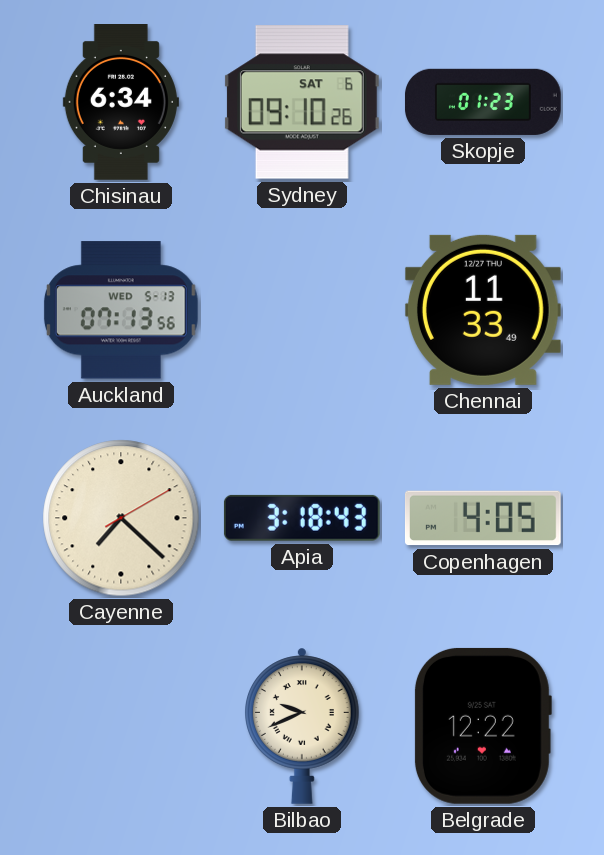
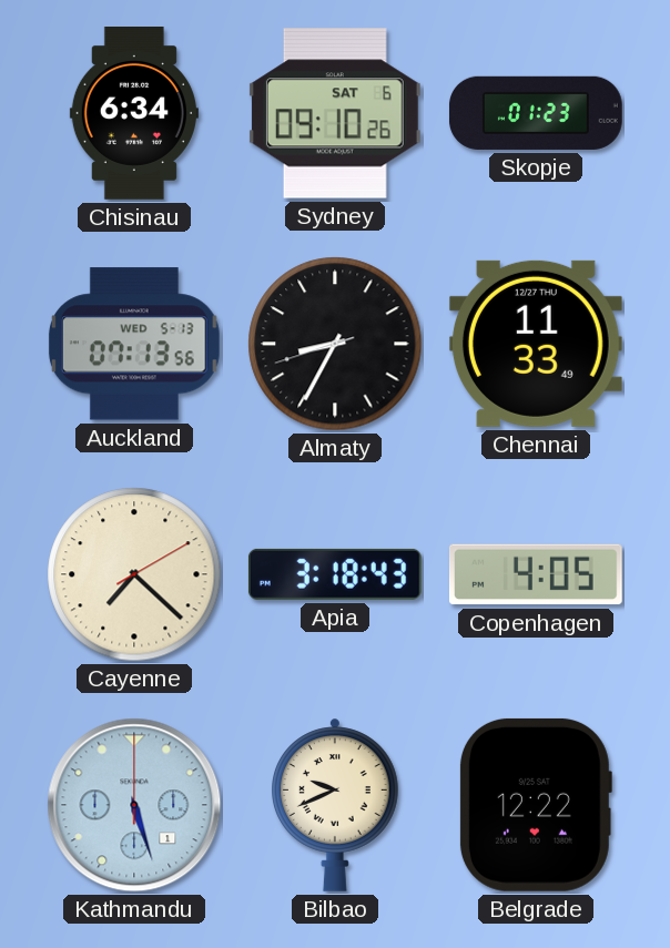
Almaty: none -> 8:34
Kathmandu: none -> 5:27
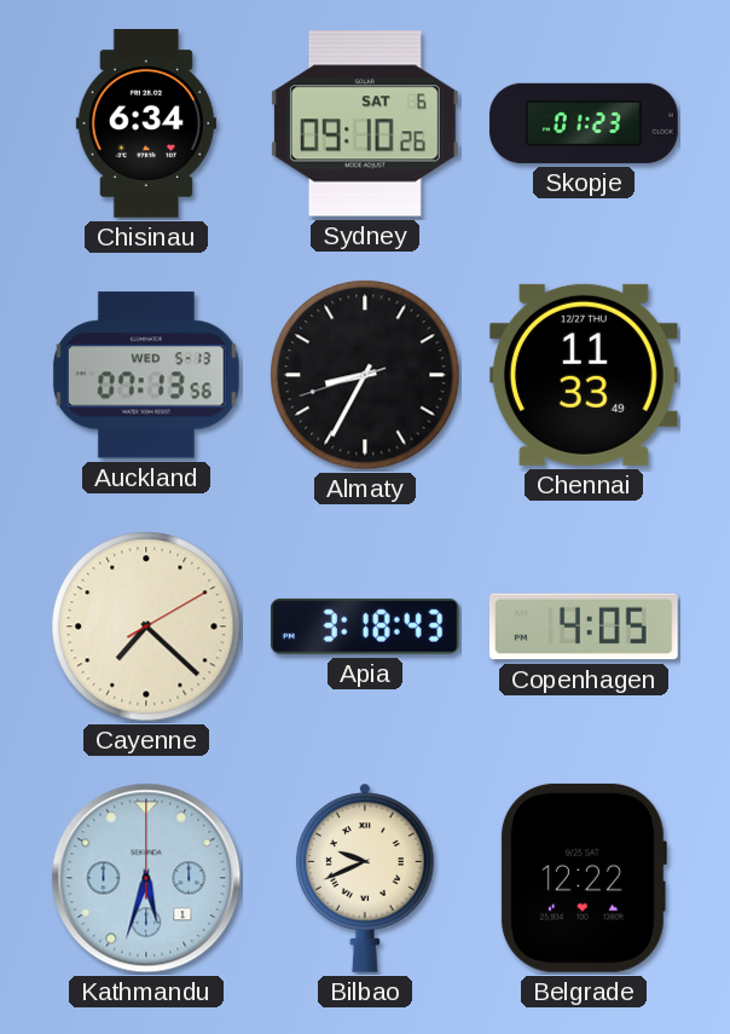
Kathmandu: 5:27 -> 5:33
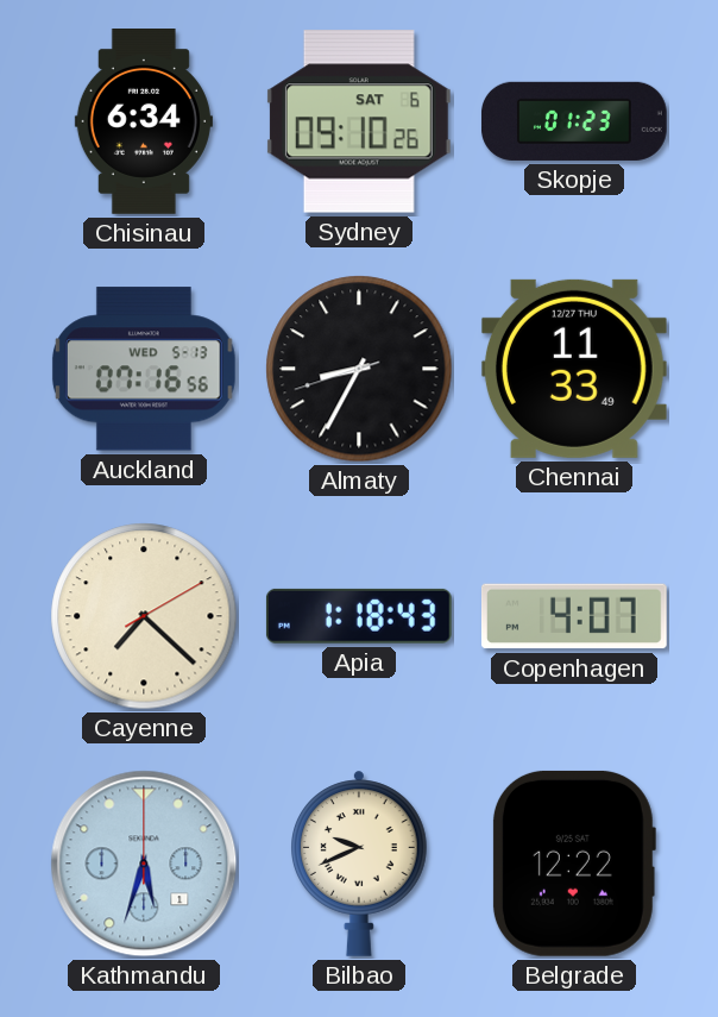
Auckland: 07:13 -> 07:16
Apia: 3:18 -> 1:18
Copenhagen: 4:05 -> 4:07
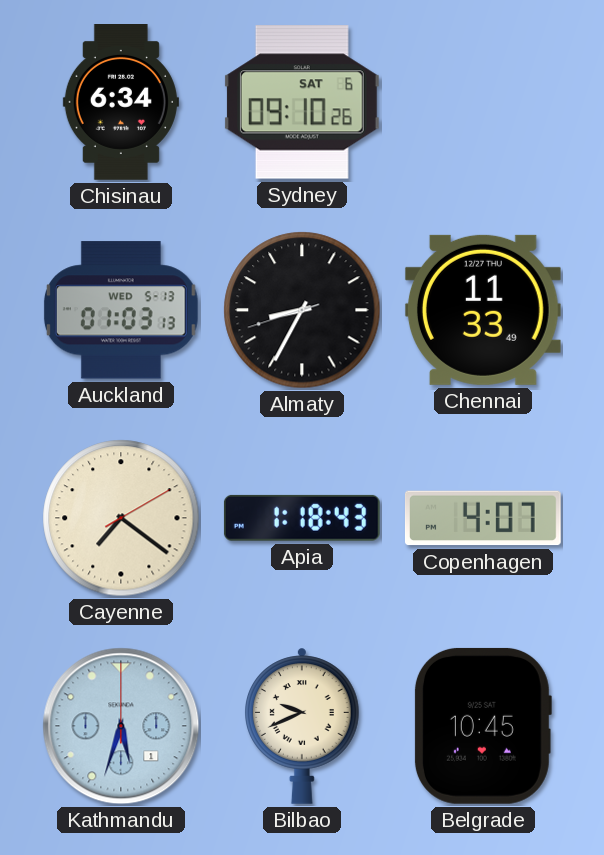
Skopje: 01:23 -> none
Auckland: 07:16 -> 01:03
Cayenne: 7:22 -> 7:21
Belgrade: 12:22 -> 10:45
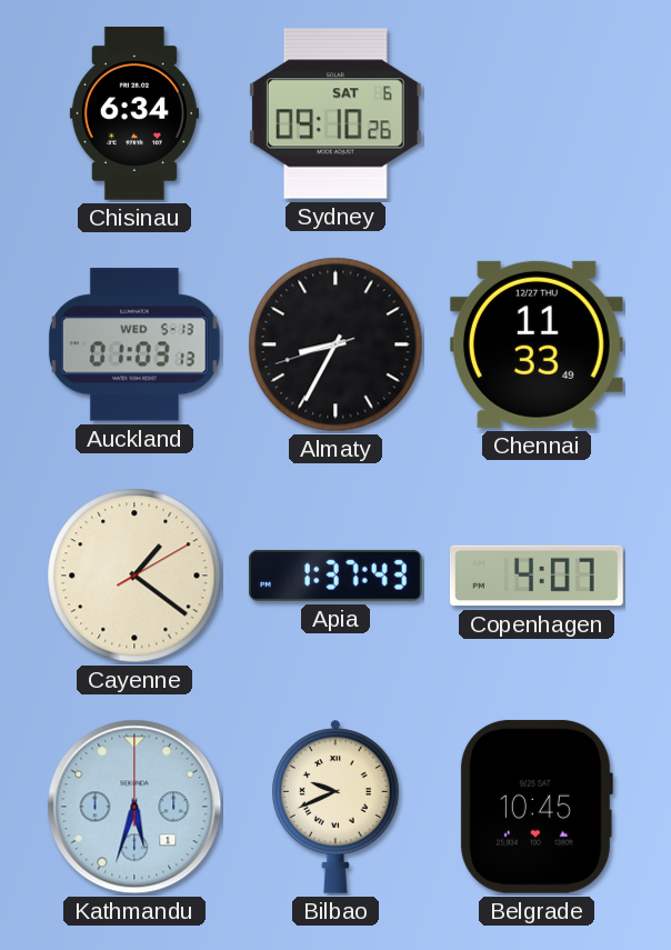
Cayenne: 7:21 -> 1:21
Apia: 1:18 -> 1:37
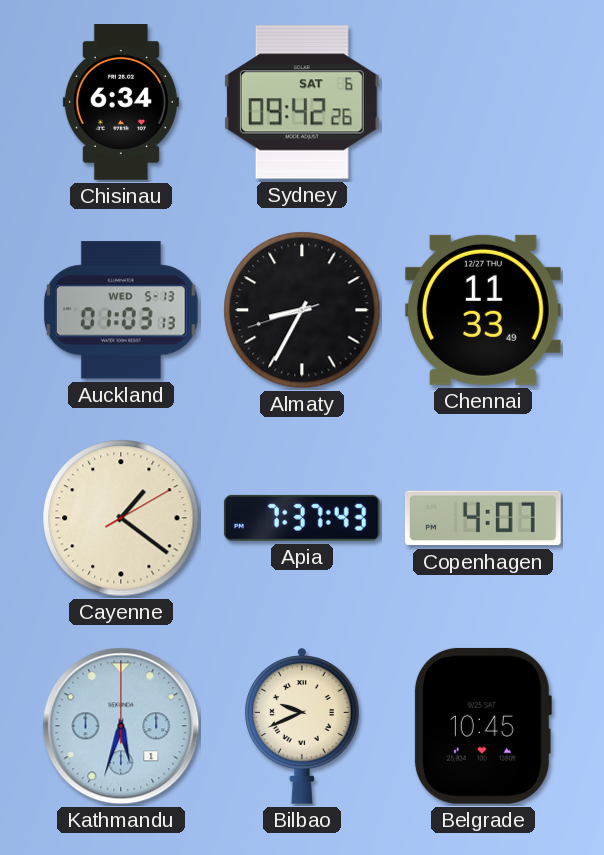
Sydney: 09:10 -> 09:42
Apia: 1:37 -> 7:37
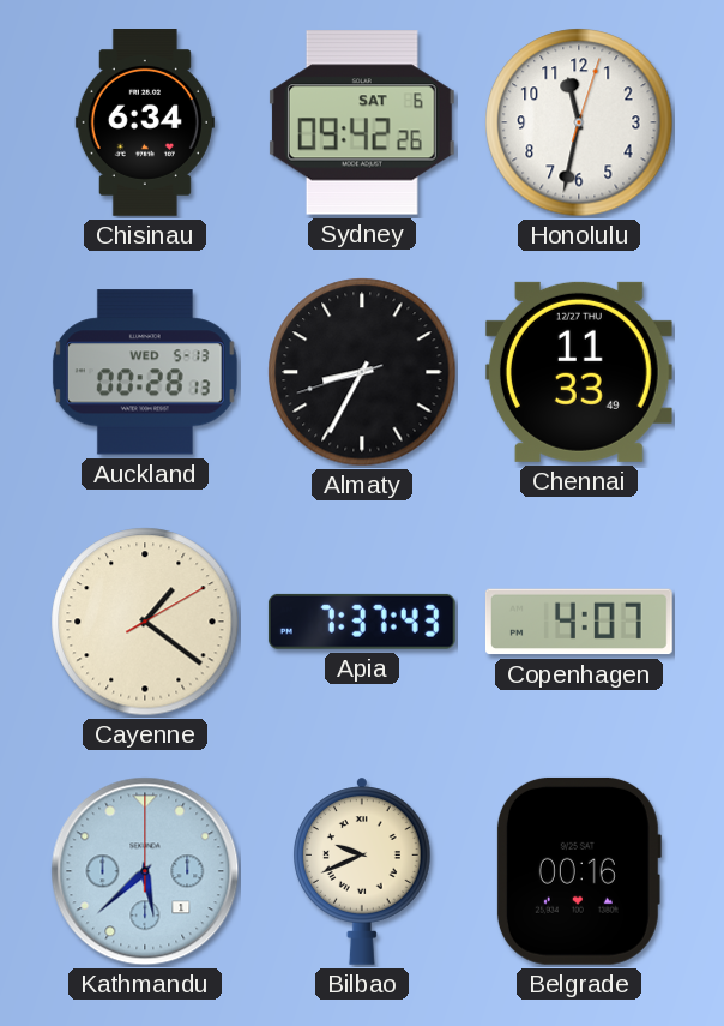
Honolulu: none -> 11:32
Auckland: 01:03 -> 00:28
Kathmandu: 5:33 -> 5:38
Belgrade: 10:45 -> 00:16
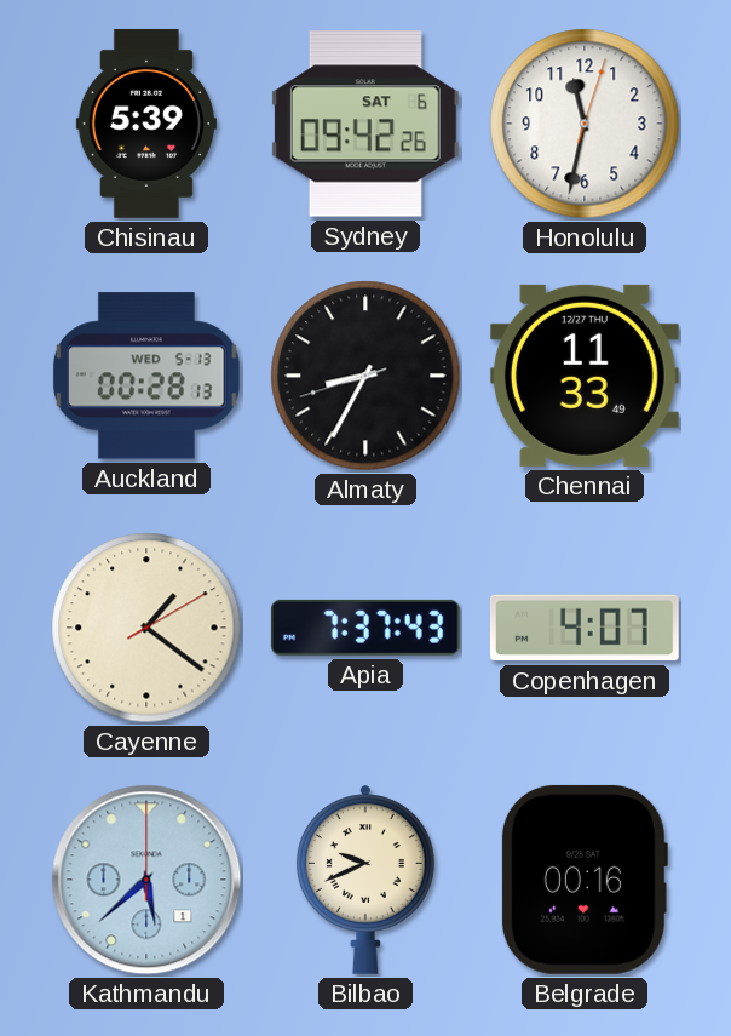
Chisinau: 6:34 -> 5:39
